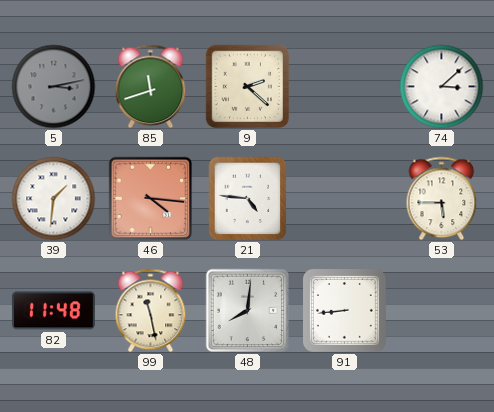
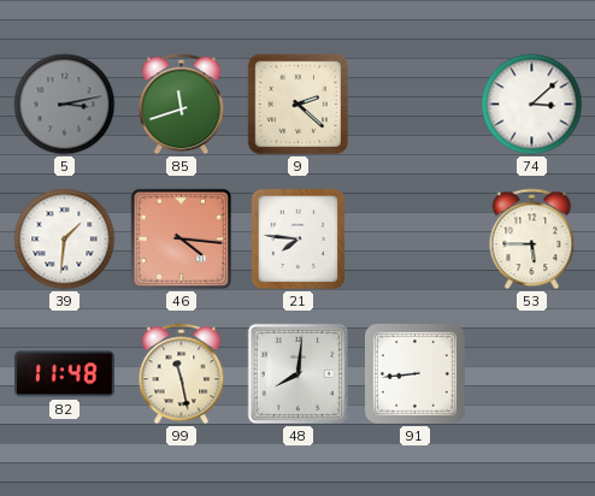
21: 4:46 -> 7:46
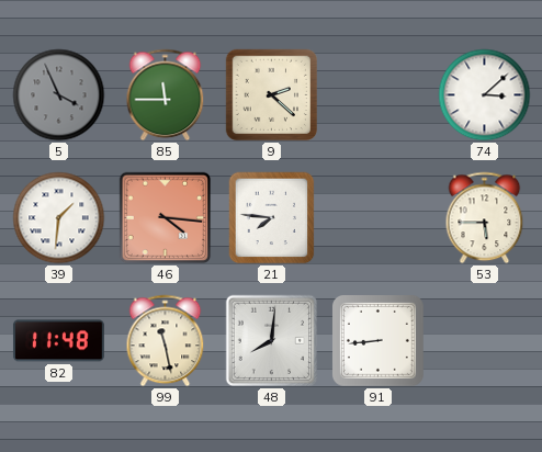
5: 3:13 -> 3:56
85: 11:42 -> 11:45
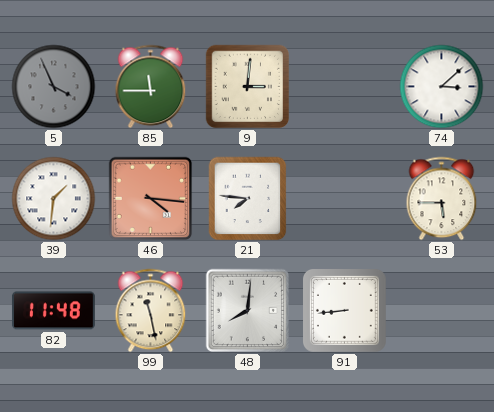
9: 2:22 -> 3:01
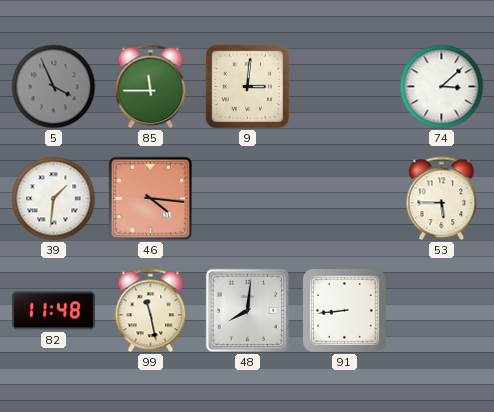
21: 7:46 -> none
